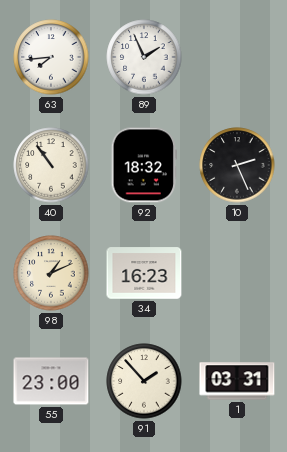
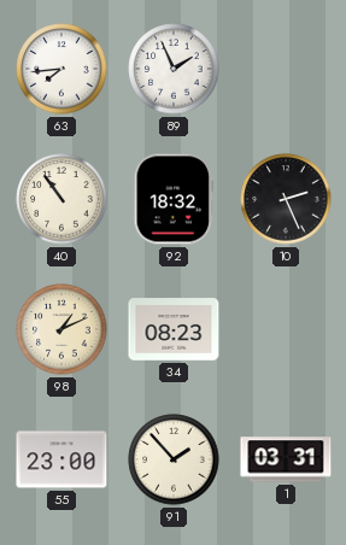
34: 16:23 -> 08:23
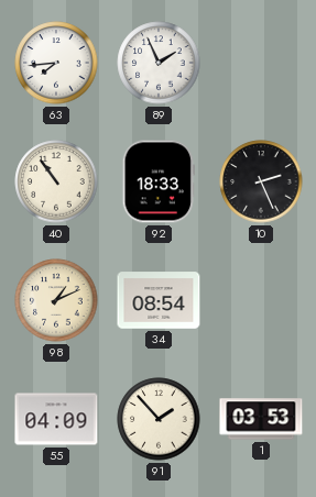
92: 18:32 -> 18:33
34: 08:23 -> 08:54
55: 23:00 -> 04:09
1: 03:31 -> 03:53
